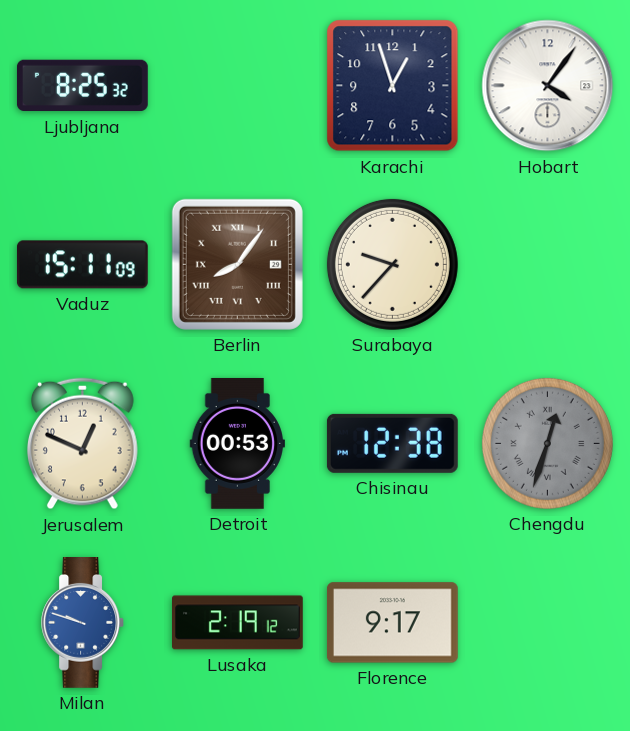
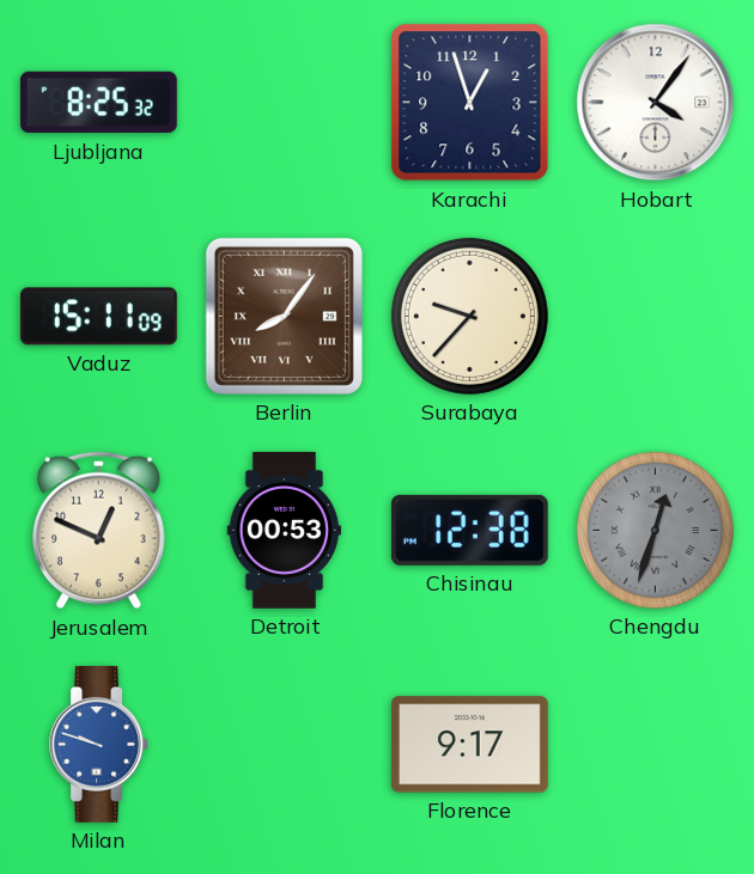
Lusaka: 2:19 -> none
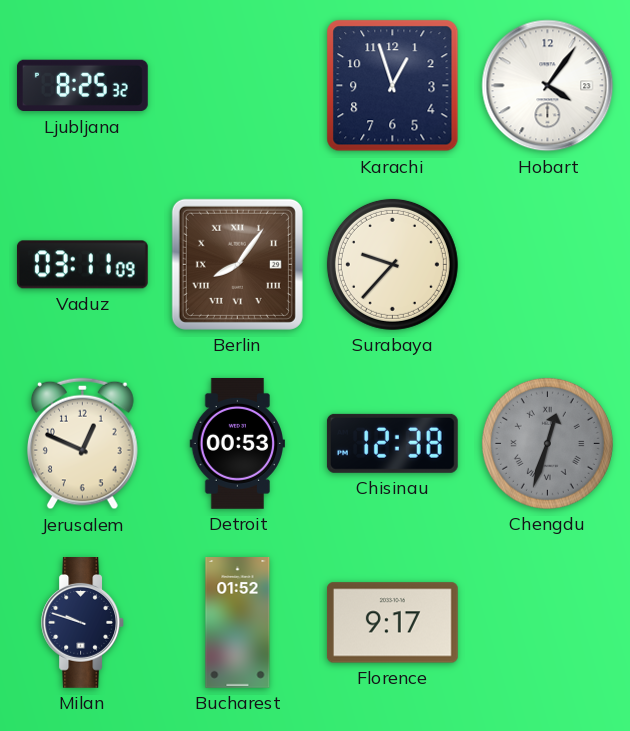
Vaduz: 15:11 -> 03:11
Milan dial: blue -> navy
Bucharest: none -> 01:52
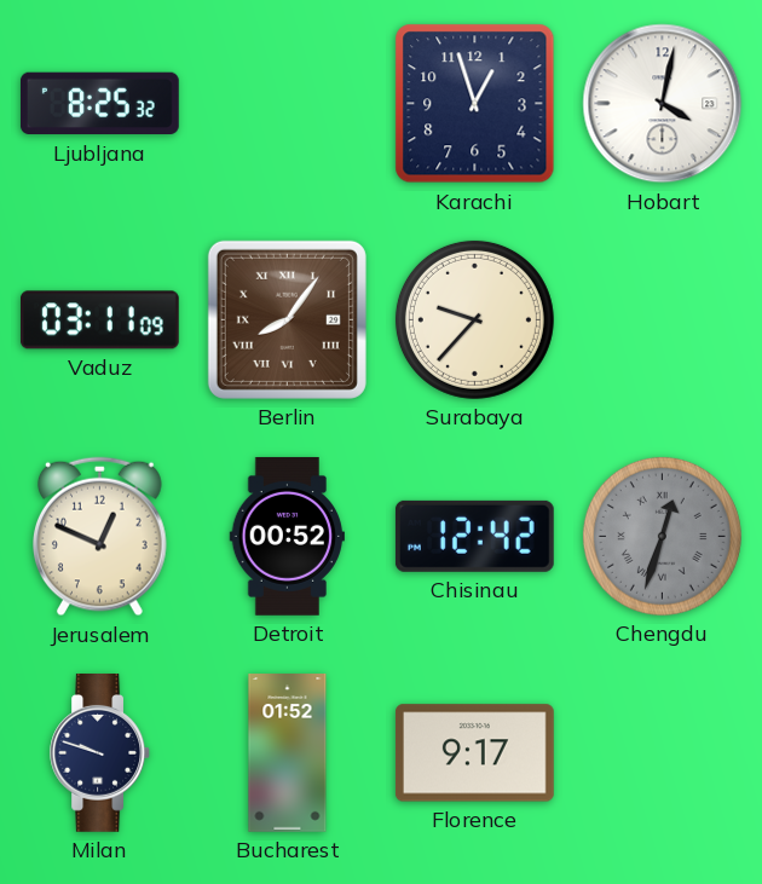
Hobart: 4:06 -> 4:02
Detroit: 00:53 -> 00:52
Chisinau: 12:38 -> 12:42
